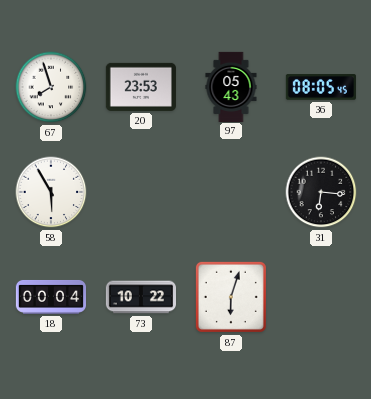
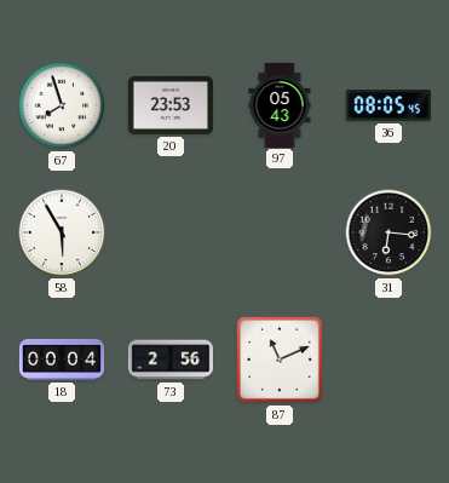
73: 10:22 -> 2:56
87: 6:03 -> 11:11
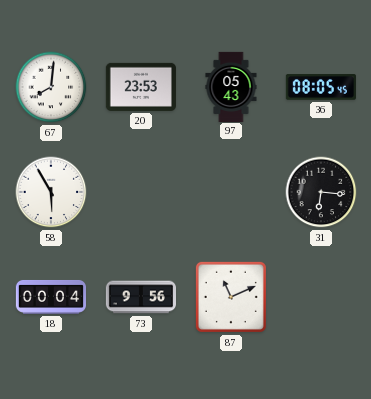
67: 7:57 -> 8:01
73: 2:56 -> 9:56
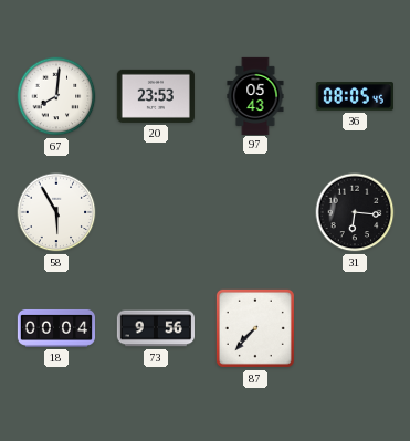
87: 11:11 -> 7:37
